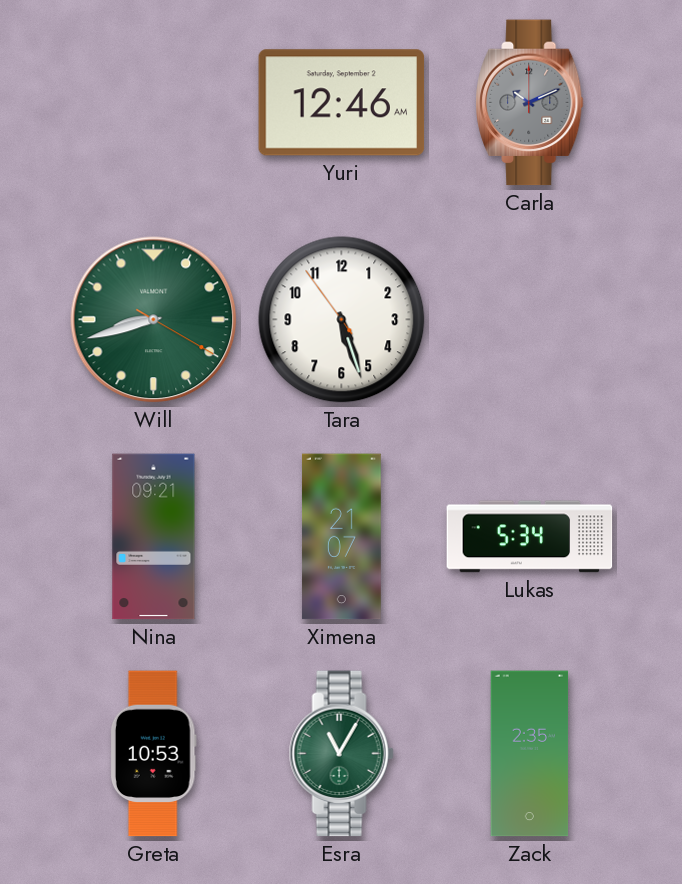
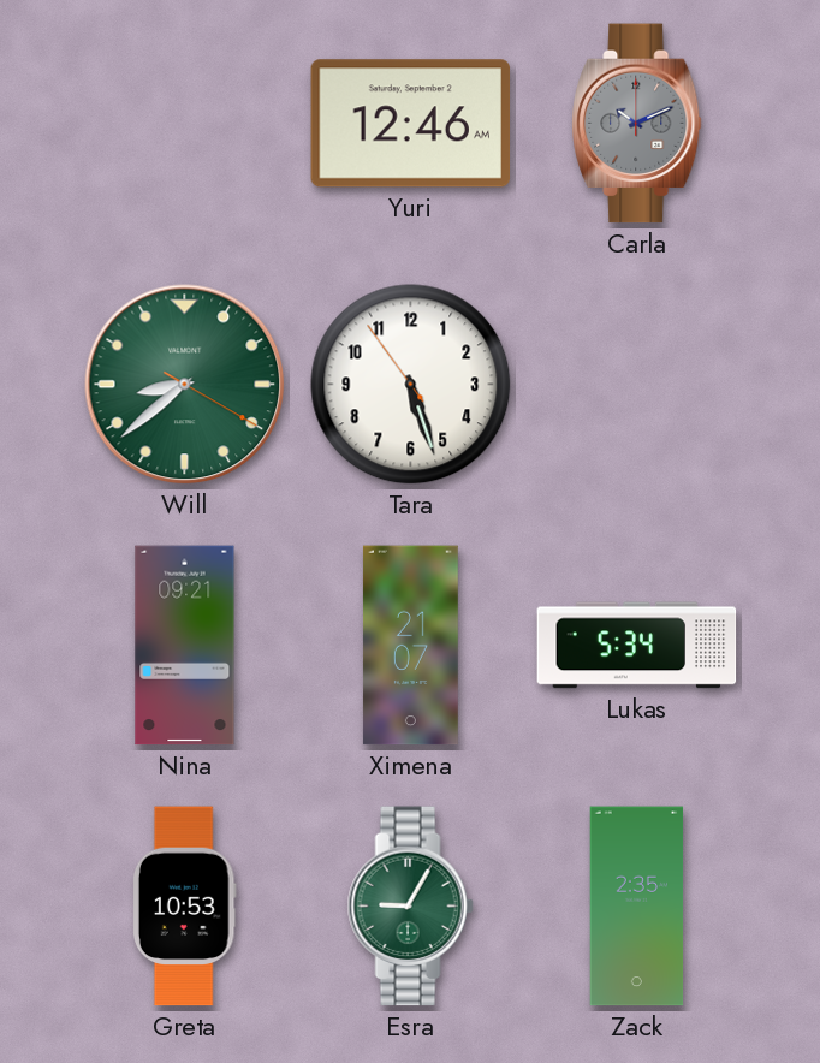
Will: 8:42 -> 8:38
Esra: 11:05 -> 9:05
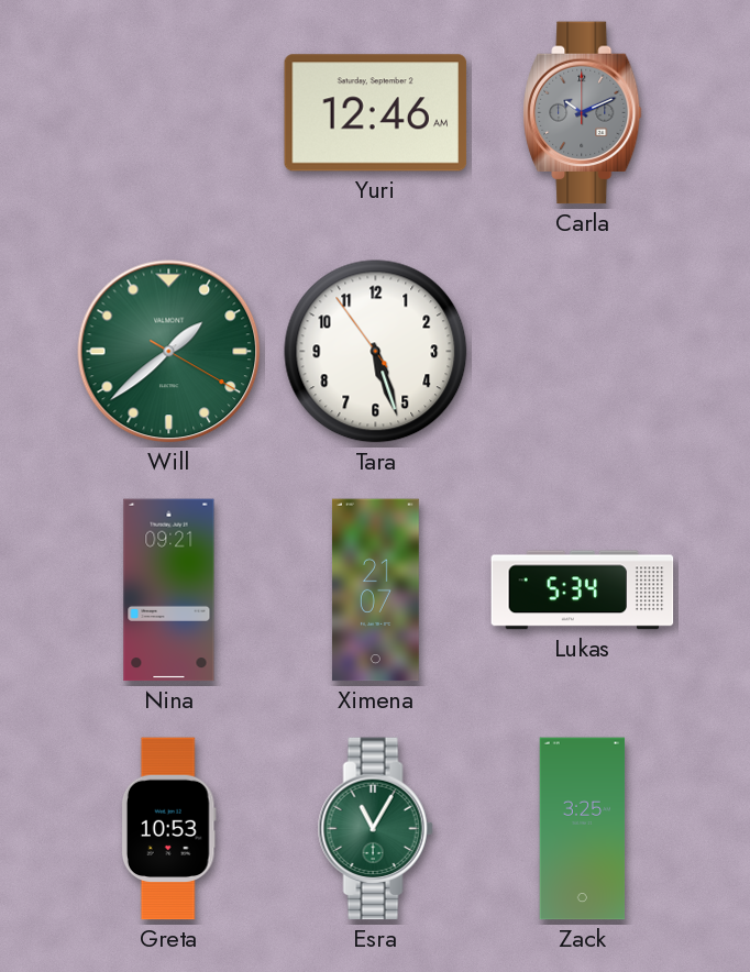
Will: 8:38 -> 1:38
Esra: 9:05 -> 11:05
Zack: 2:35 -> 3:25
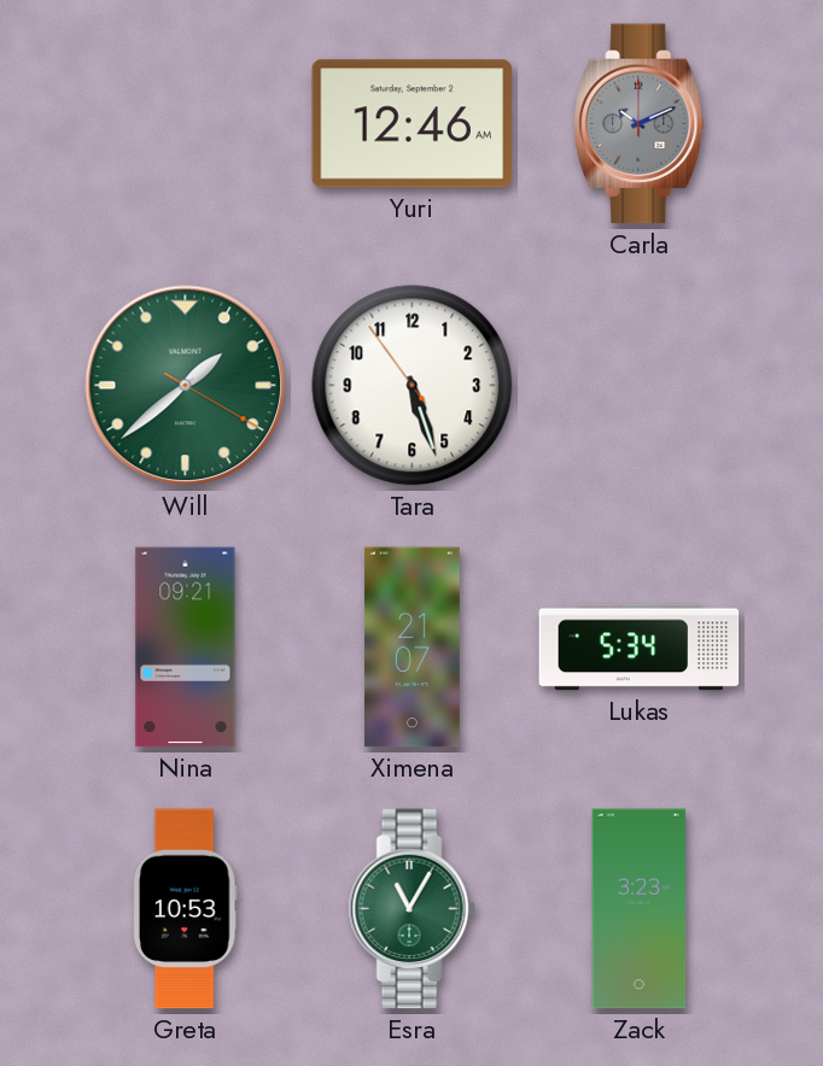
Zack: 3:25 -> 3:23
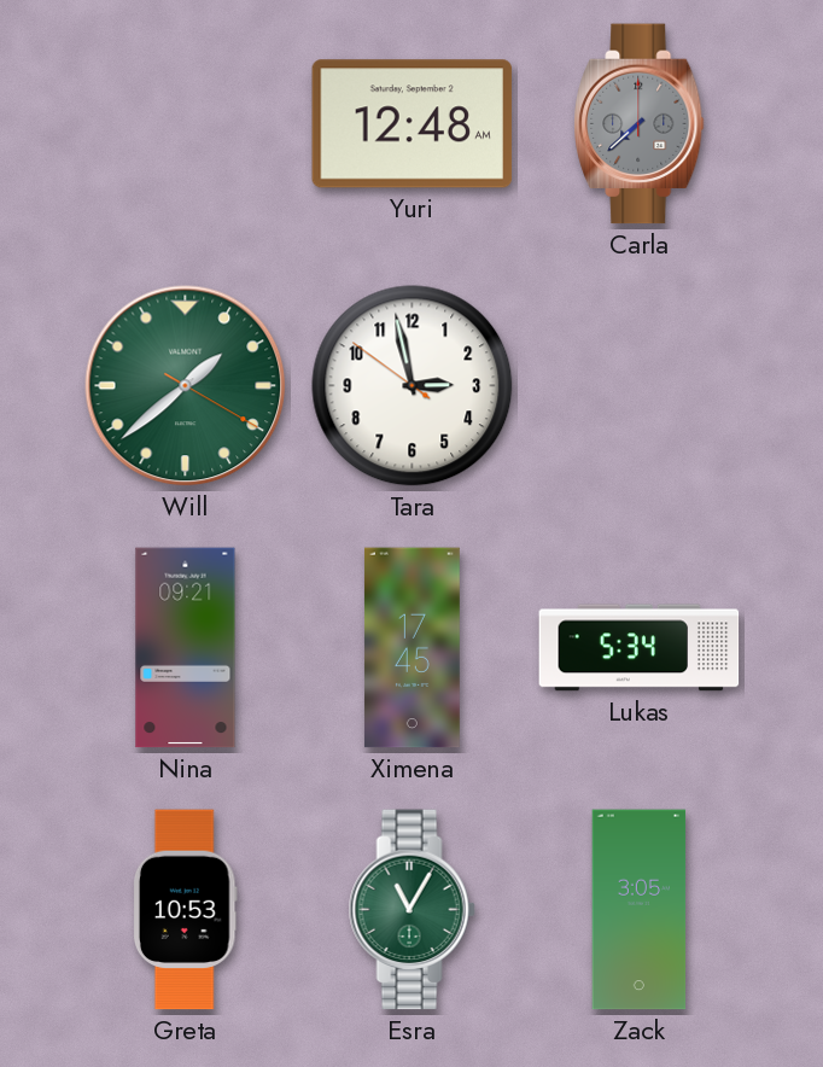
Yuri: 12:46 -> 12:48
Carla: 10:11 -> 7:38
Tara: 5:26 -> 2:57
Ximena: 21:07 -> 17:45
Zack: 3:23 -> 3:05
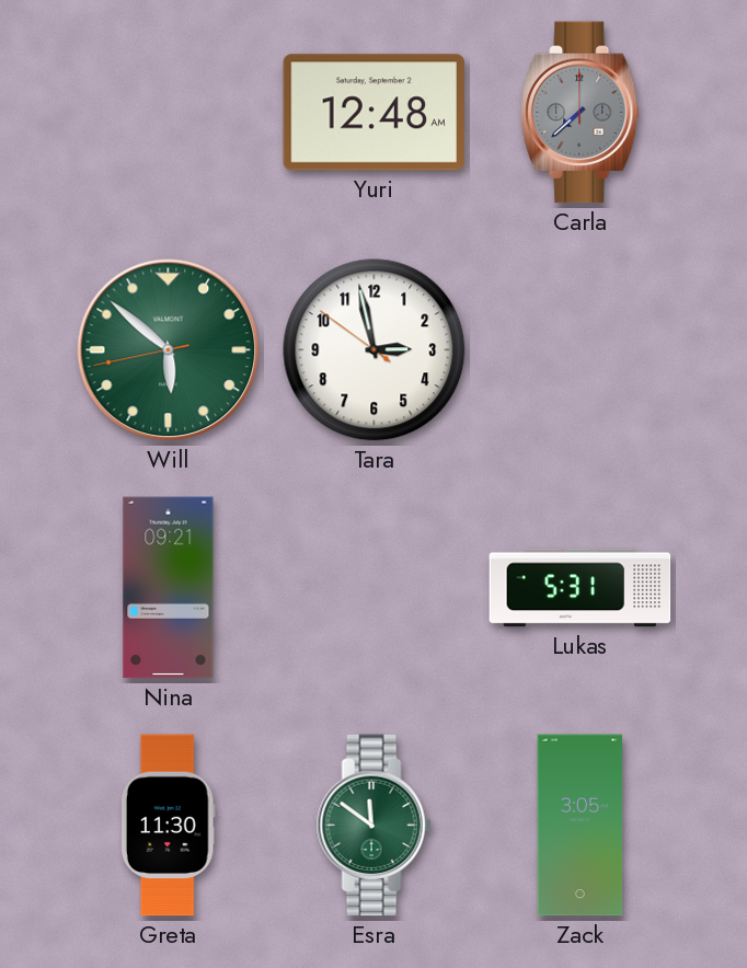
Will: 1:38 -> 5:51
Ximena: 17:45 -> none
Lukas: 5:34 -> 5:31
Greta: 10:53 -> 11:30
Esra: 11:05 -> 11:51
